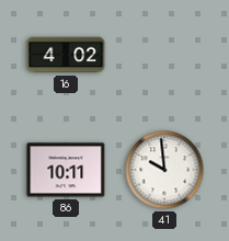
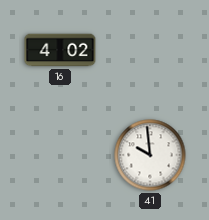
86: 10:11 -> none
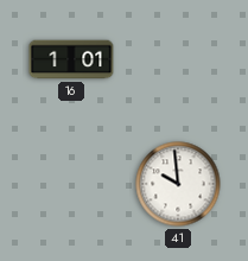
16: 4:02 -> 1:01
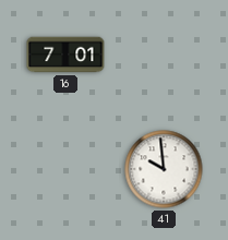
16: 1:01 -> 7:01
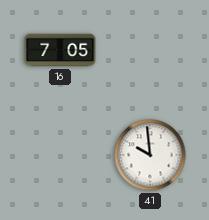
16: 7:01 -> 7:05
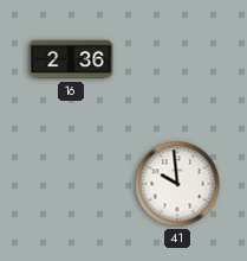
16: 7:05 -> 2:36
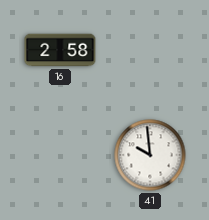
16: 2:36 -> 2:58
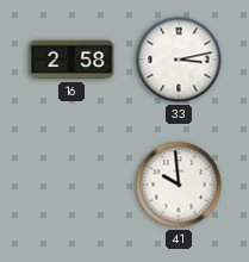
33: none -> 3:13
